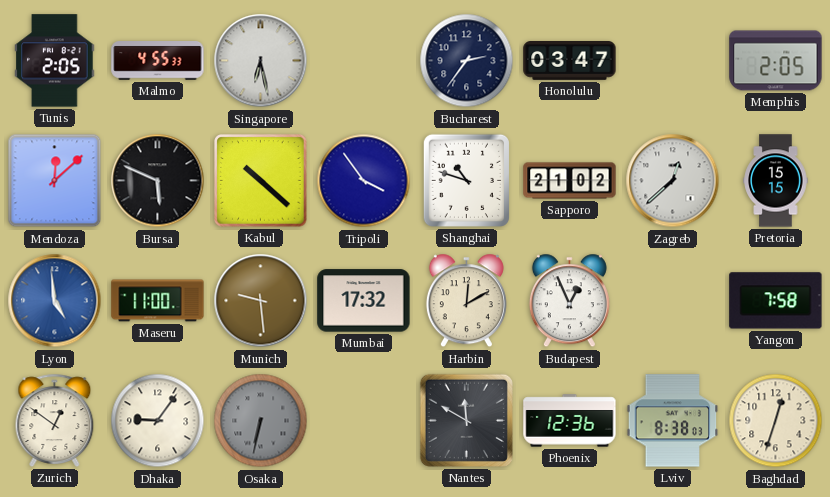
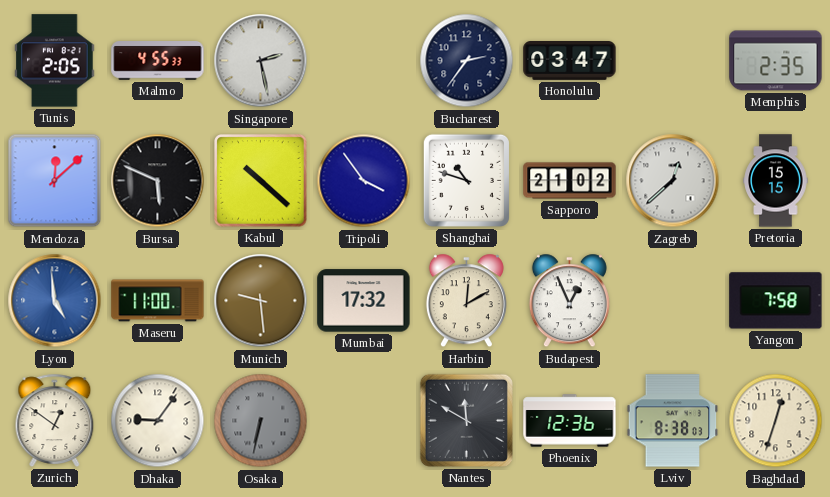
Singapore: 6:28 -> 2:28
Memphis: 2:05 -> 2:35
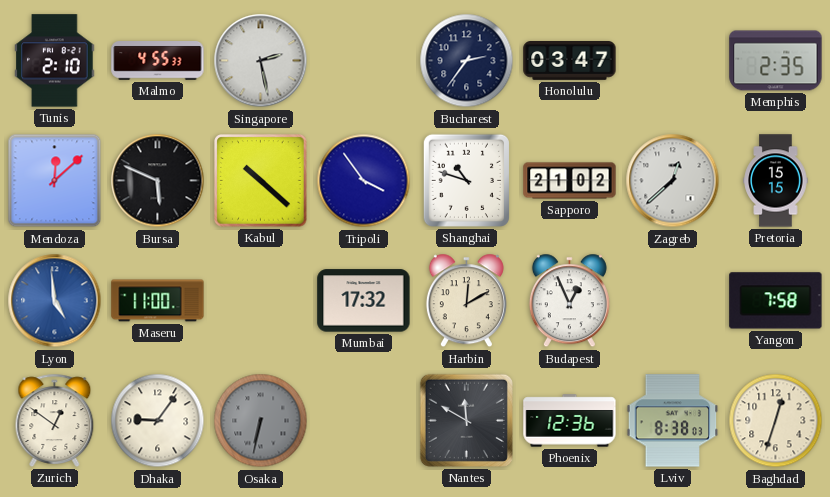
Tunis: 2:05 -> 2:10
Munich: 9:29 -> none
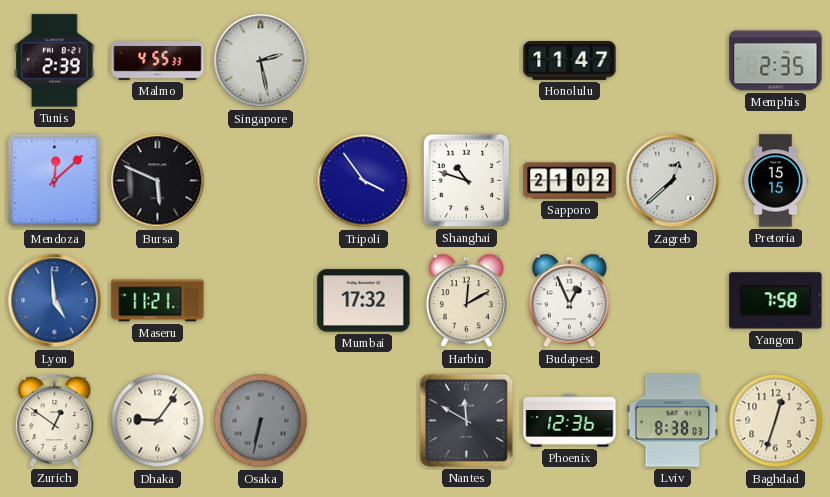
Tunis: 2:10 -> 2:39
Bucharest: 2:36 -> none
Honolulu: 03:47 -> 11:47
Kabul: 10:22 -> none
Maseru: 11:00 -> 11:21
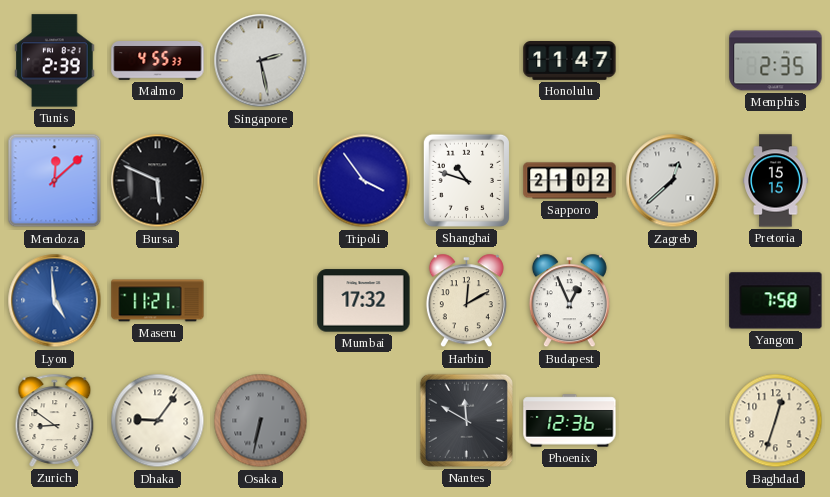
Zurich: 12:51 -> 8:51
Lviv: 8:38 -> none
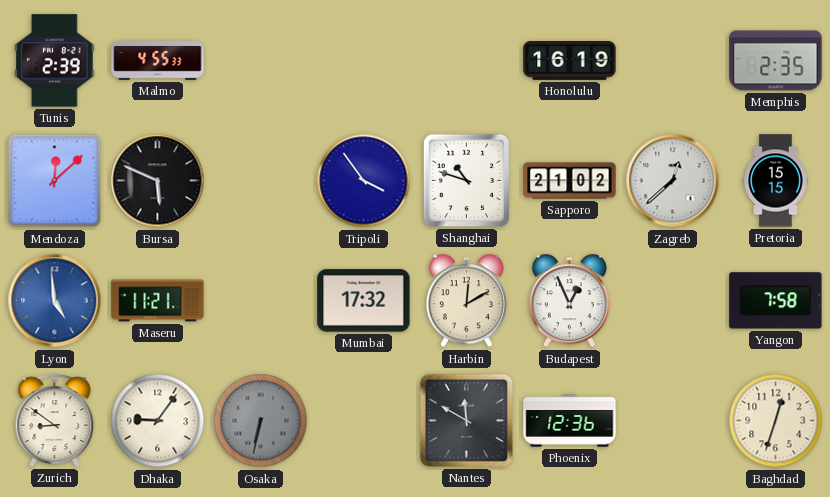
Singapore: 2:28 -> none
Honolulu: 11:47 -> 16:19
